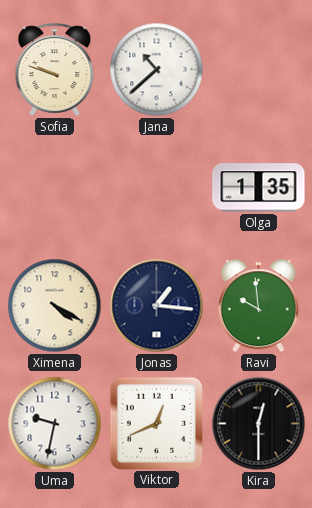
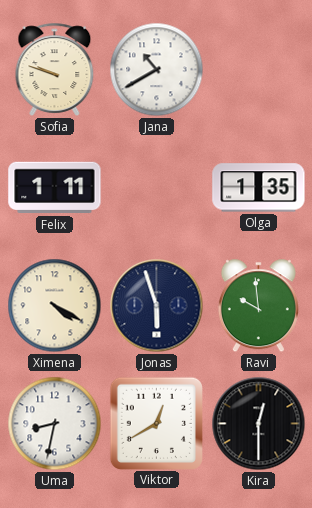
Jana: 10:38 -> 10:40
Felix: none -> 1:11
Jonas: 1:16 -> 5:57
Uma: 9:32 -> 8:32
Viktor: 12:41 -> 12:40
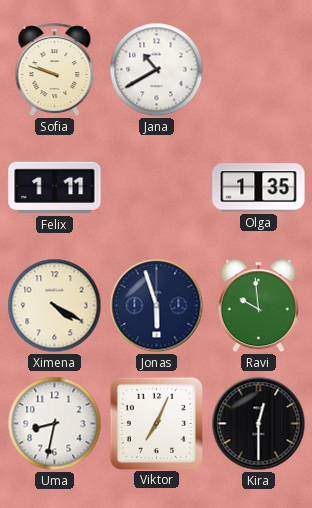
Viktor: 12:40 -> 7:04
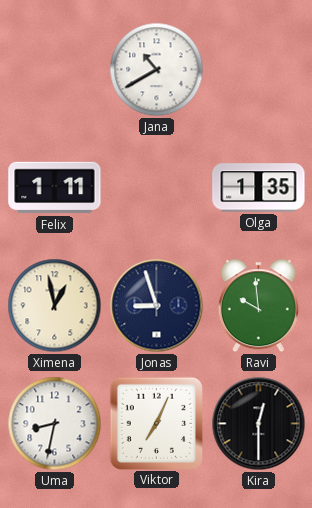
Sofia: 9:48 -> none
Ximena: 4:20 -> 12:58
Jonas: 5:57 -> 8:57
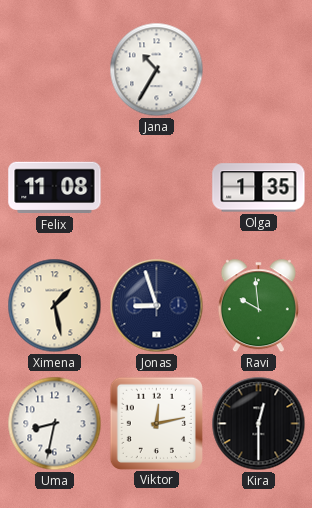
Jana: 10:40 -> 10:35
Felix: 1:11 -> 11:08
Ximena: 12:58 -> 1:28
Viktor: 7:04 -> 12:13
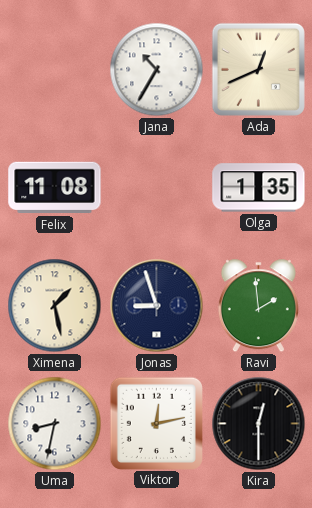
Ada: none -> 12:41
Ravi: 9:59 -> 1:59
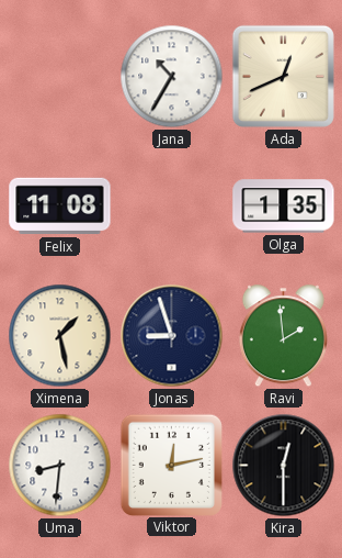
Uma: 8:32 -> 8:31
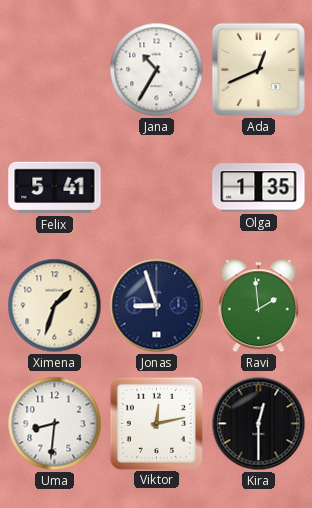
Felix: 11:08 -> 5:41
Ximena: 1:28 -> 1:33
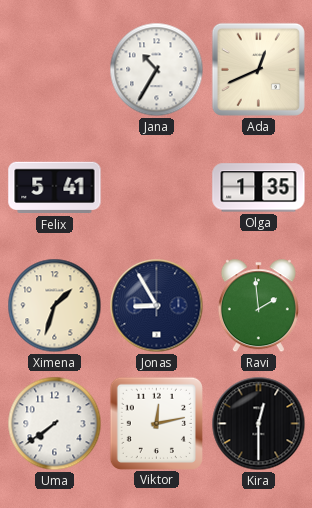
Jonas: 8:57 -> 8:55
Uma: 8:31 -> 7:39
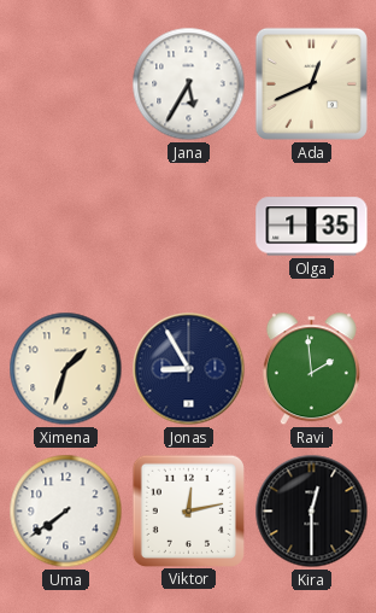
Jana: 10:35 -> 5:35
Felix: 5:41 -> none
